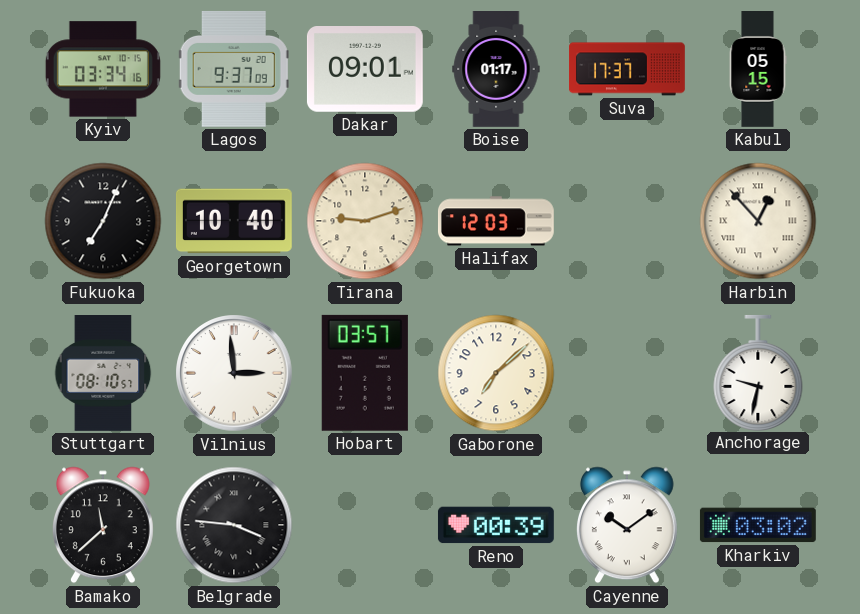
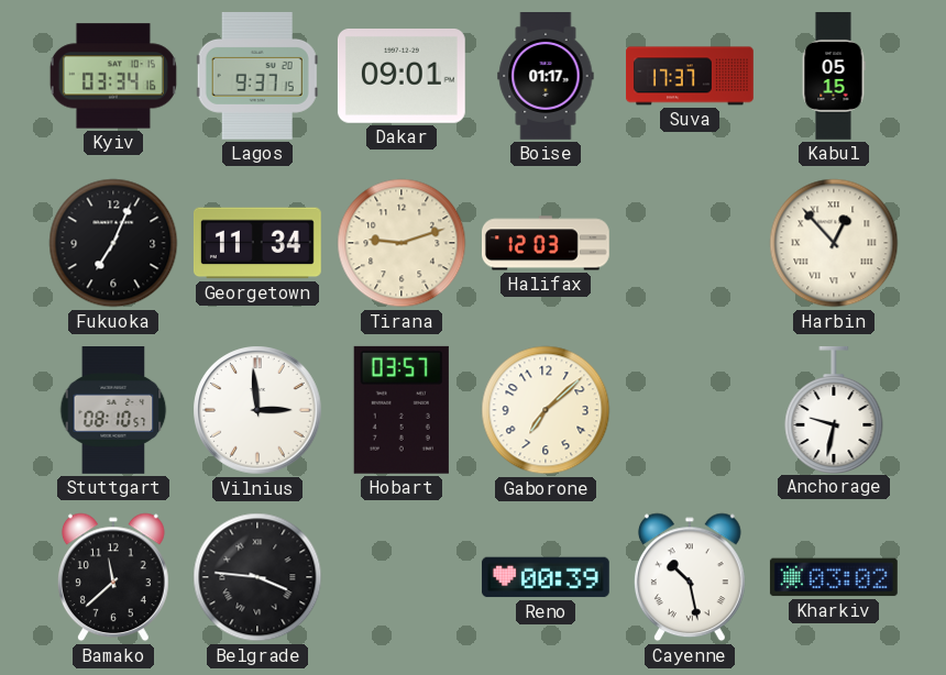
Lagos: 9:37:09 -> 9:37:15
Georgetown: 10:40 -> 11:34
Cayenne: 10:09 -> 10:28
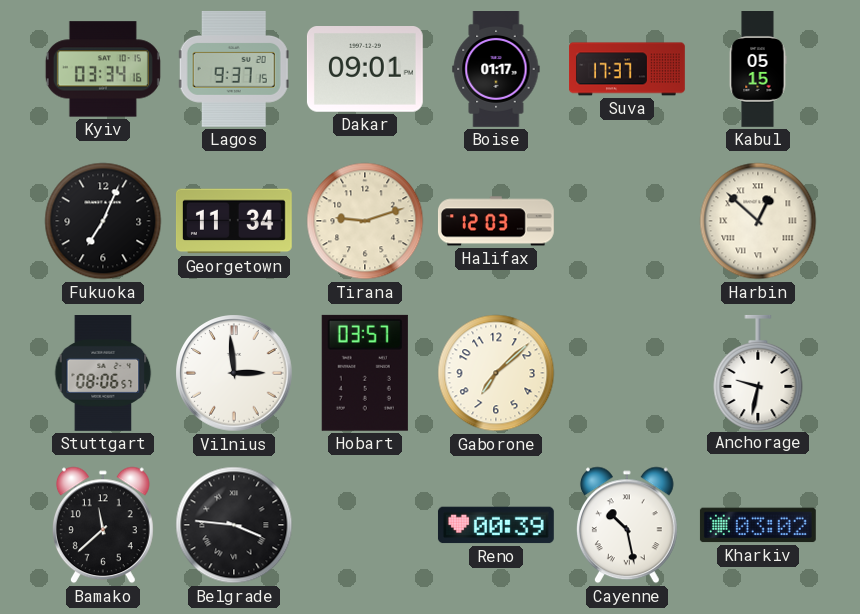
Harbin: 12:53 -> 12:52
Stuttgart: 08:10 -> 08:06
